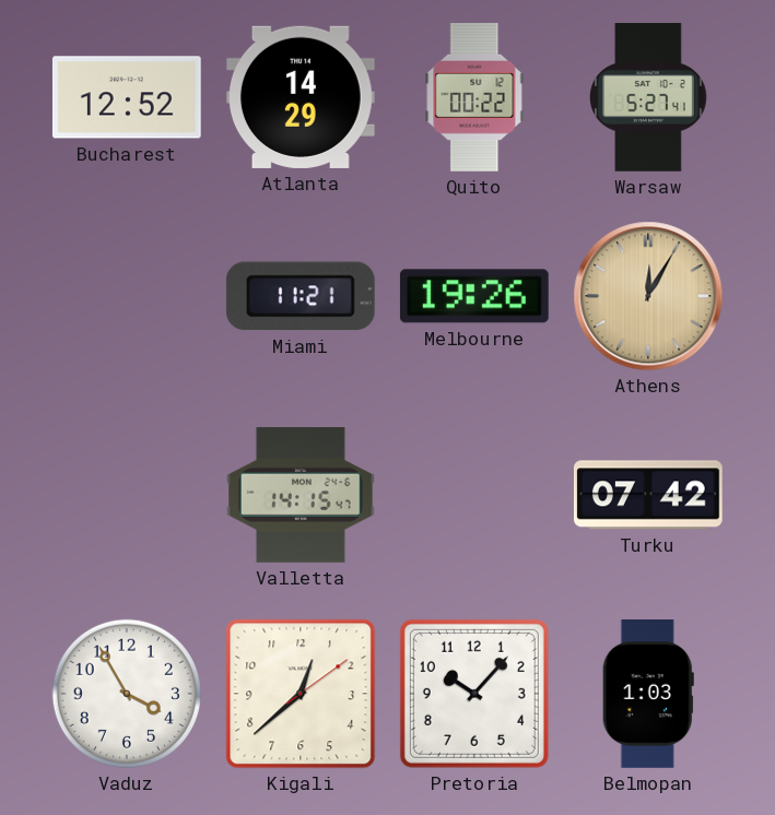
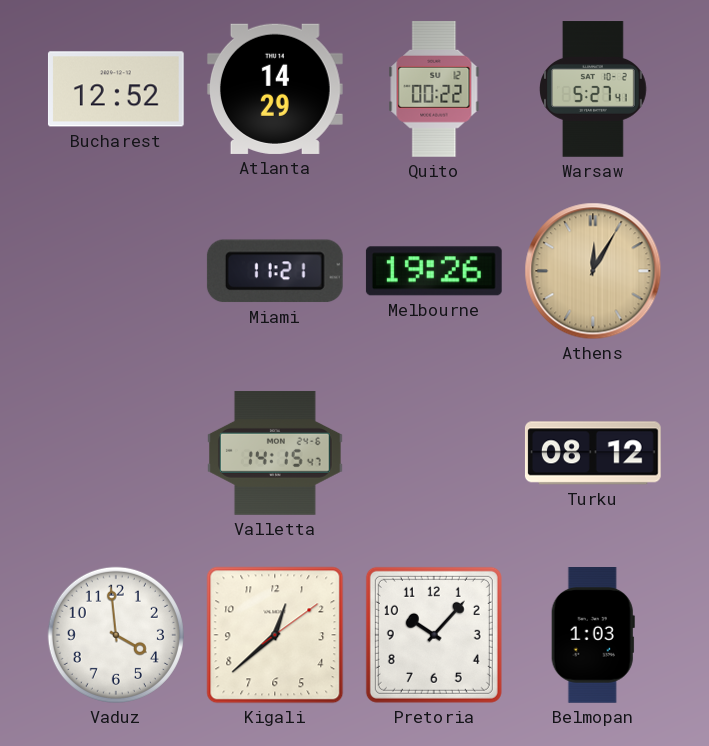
Turku: 07:42 -> 08:12
Vaduz: 3:55 -> 3:59
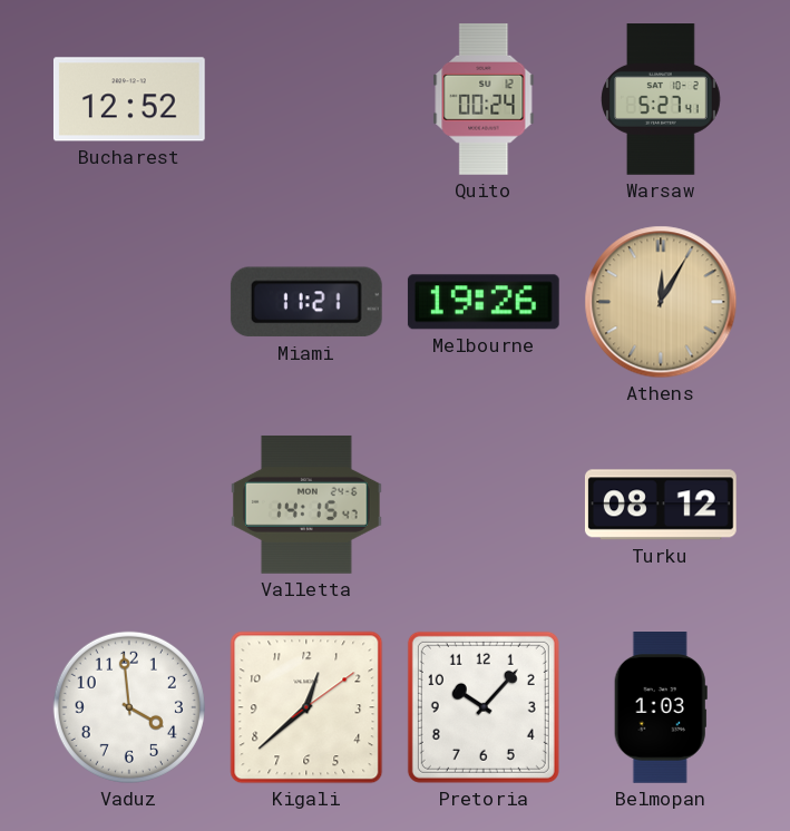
Atlanta: 14:29 -> none
Quito: 00:22 -> 00:24
